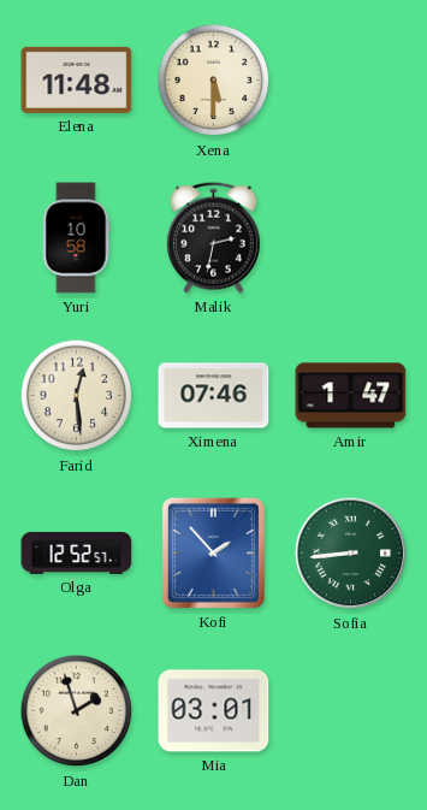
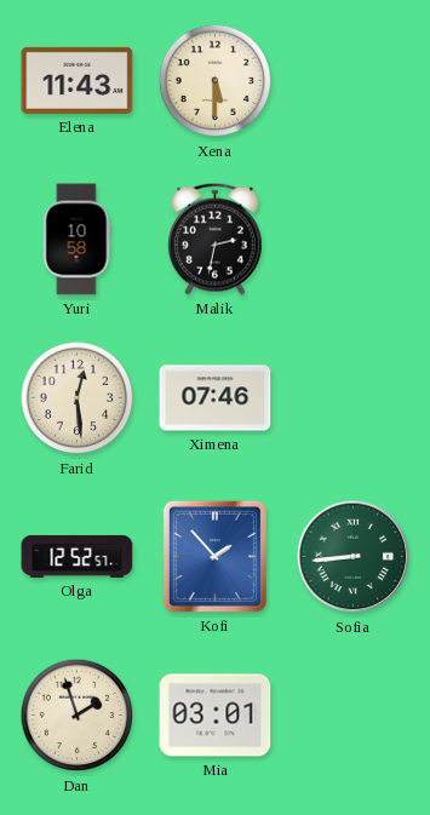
Elena: 11:48 -> 11:43
Amir: 1:47 -> none
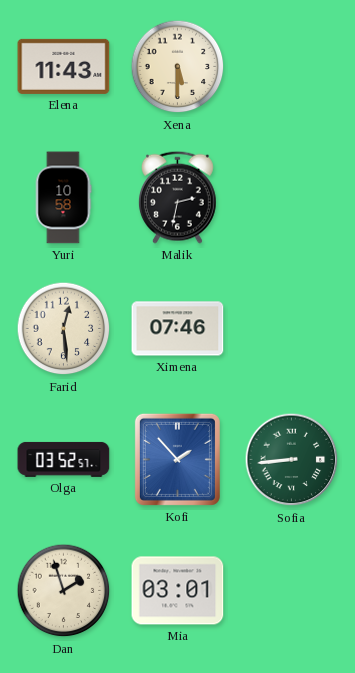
Olga: 12:52 -> 03:52
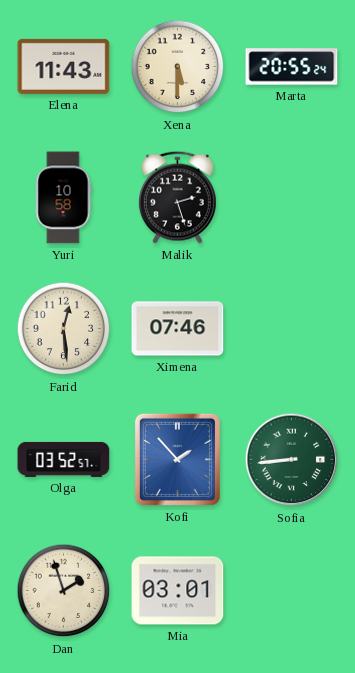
Marta: none -> 20:55
Malik: 2:32 -> 2:27
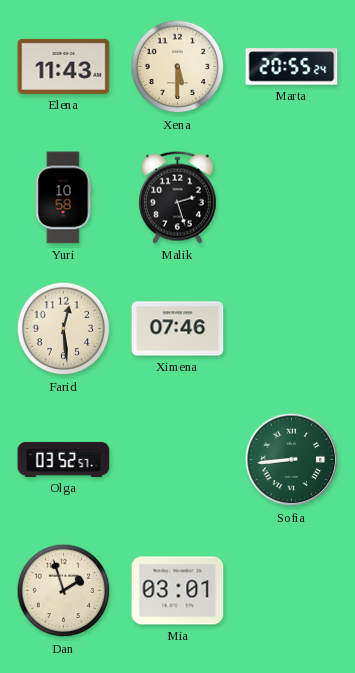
Kofi: 1:53 -> none
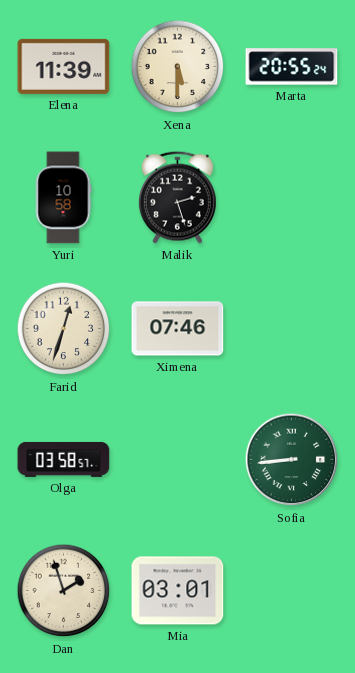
Elena: 11:43 -> 11:39
Farid: 12:29 -> 12:33
Olga: 03:52 -> 03:58
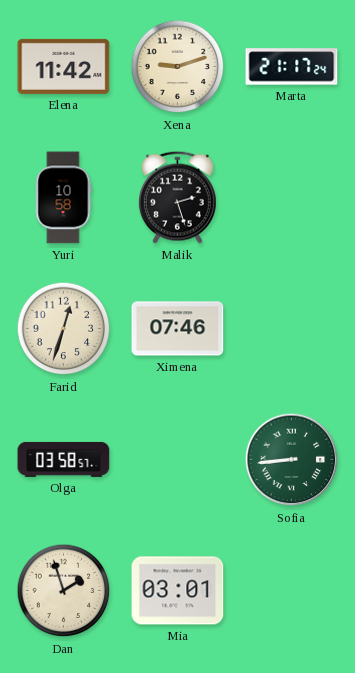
Elena: 11:39 -> 11:42
Xena: 5:30 -> 9:12
Marta: 20:55 -> 21:17
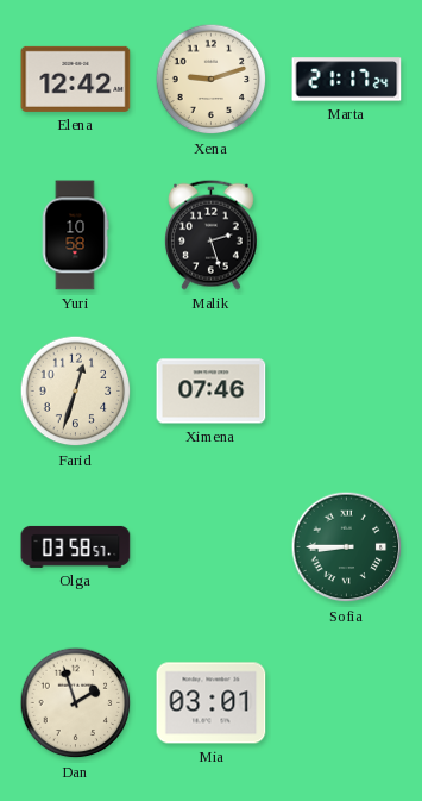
Elena: 11:42 -> 12:42
Sofia: 8:44 -> 8:45
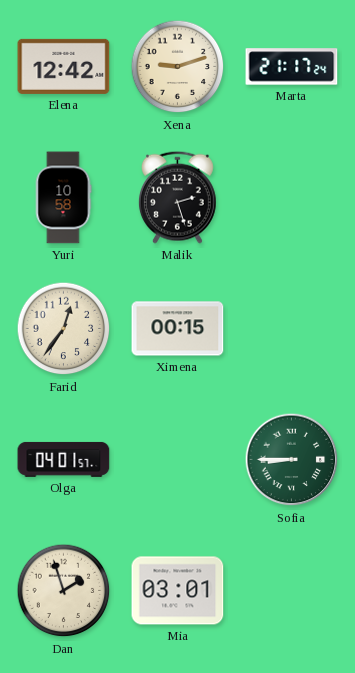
Farid: 12:33 -> 12:36
Ximena: 07:46 -> 00:15
Olga: 03:58 -> 04:01
